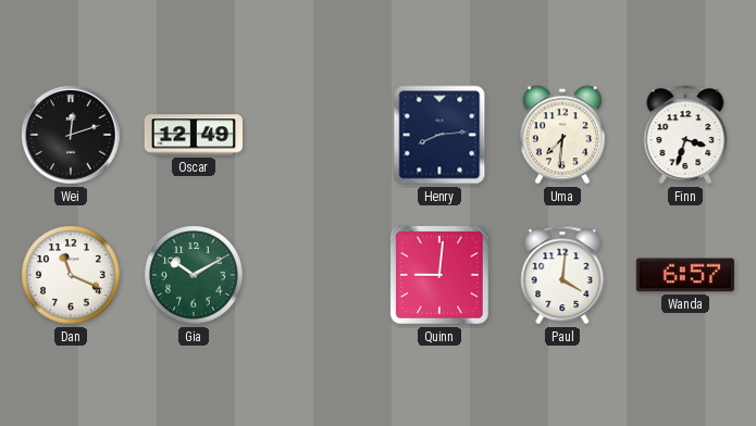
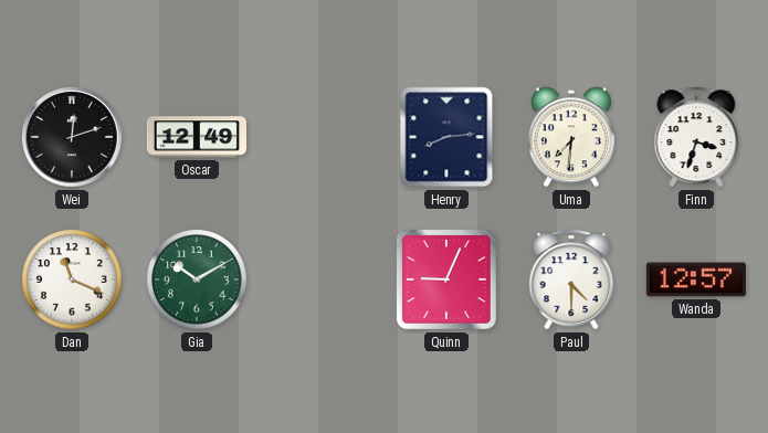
Quinn: 9:01 -> 9:04
Paul: 4:01 -> 4:30
Wanda: 6:57 -> 12:57
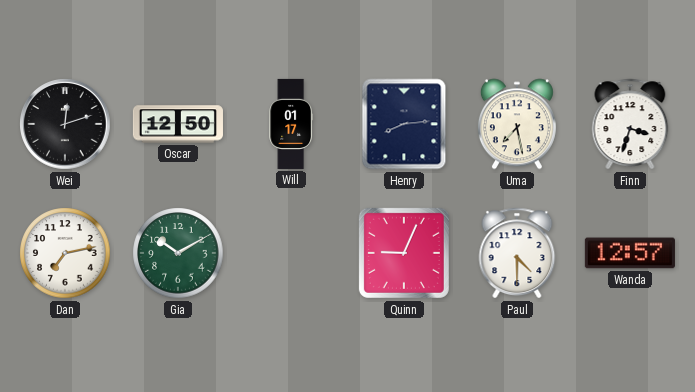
Oscar: 12:49 -> 12:50
Will: none -> 01:17
Uma: 7:31 -> 7:28
Dan: 11:19 -> 7:13
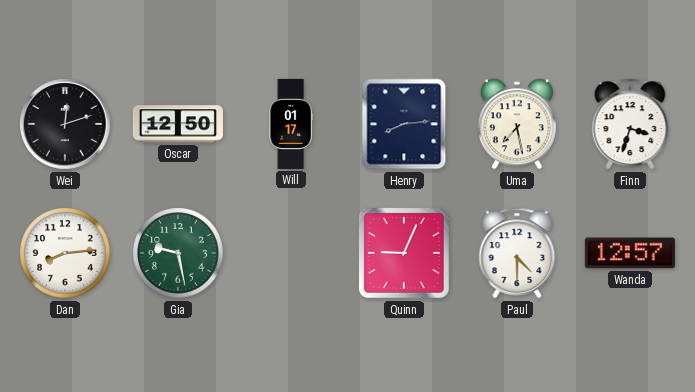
Dan: 7:13 -> 8:14
Gia: 10:10 -> 9:28
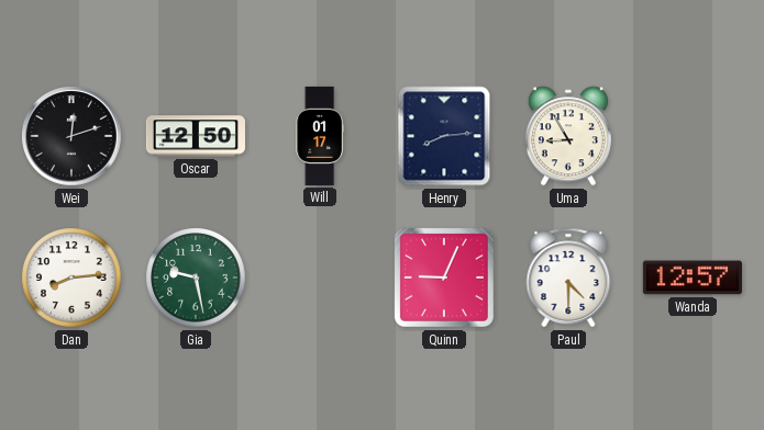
Uma: 7:28 -> 8:55
Finn: 3:33 -> none
